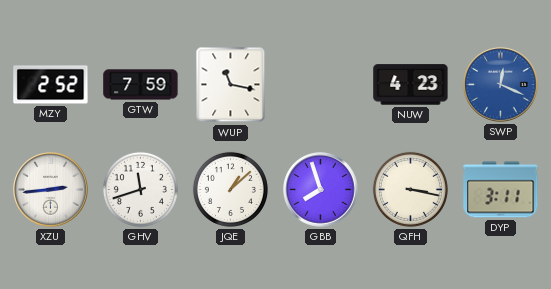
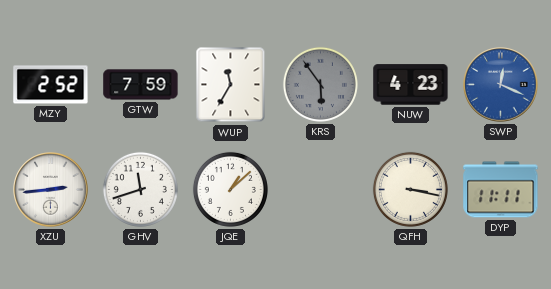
WUP: 11:17 -> 11:35
KRS: none -> 5:54
GBB: 7:57 -> none
DYP: 3:11 -> 11:11
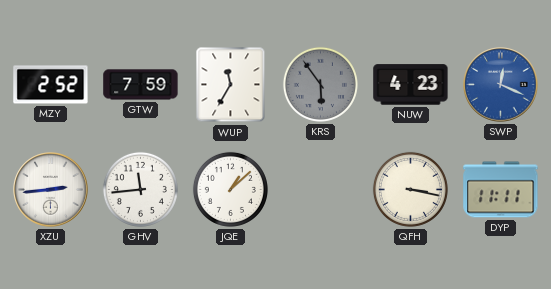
GHV: 11:42 -> 11:44
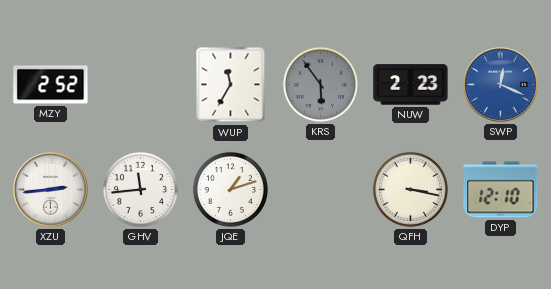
GTW: 7:59 -> none
NUW: 4:23 -> 2:23
JQE: 1:08 -> 1:12
DYP: 11:11 -> 12:10
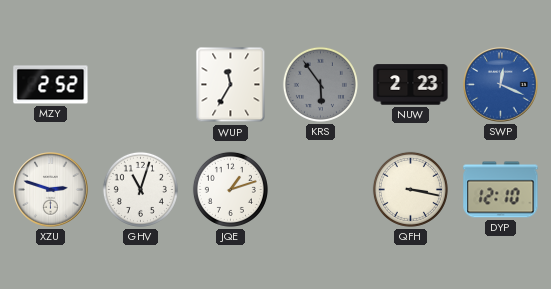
XZU: 2:44 -> 2:48
GHV: 11:44 -> 11:03
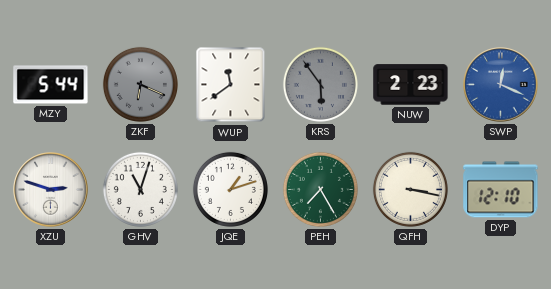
MZY: 2:52 -> 5:44
ZKF: none -> 6:19
WUP: 11:35 -> 11:39
PEH: none -> 7:25
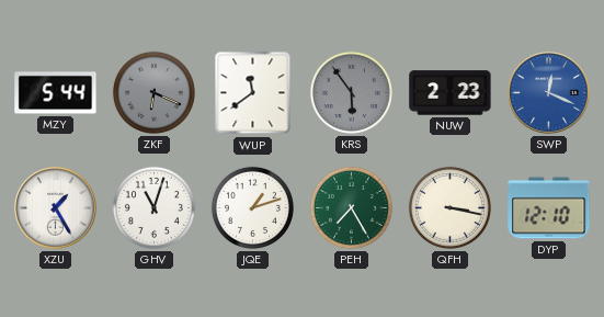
XZU: 2:48 -> 1:25
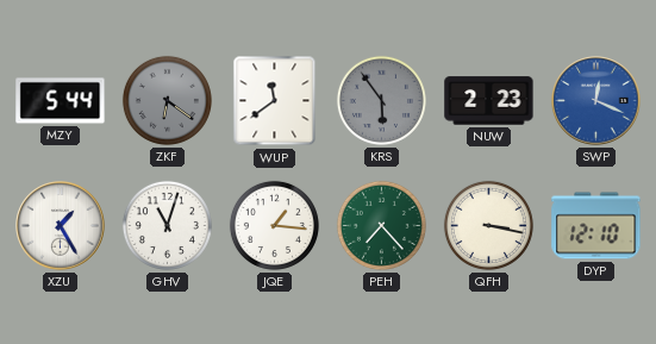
ZKF: 6:19 -> 6:21
JQE: 1:12 -> 1:16
PEH: 7:25 -> 7:23
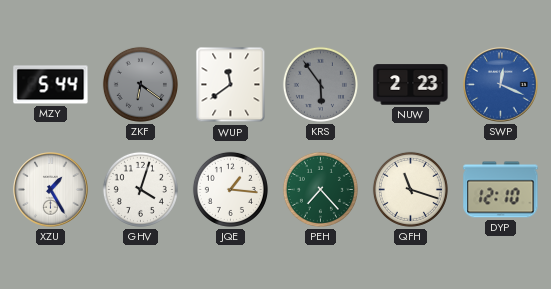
GHV: 11:03 -> 4:03
QFH: 3:17 -> 11:18
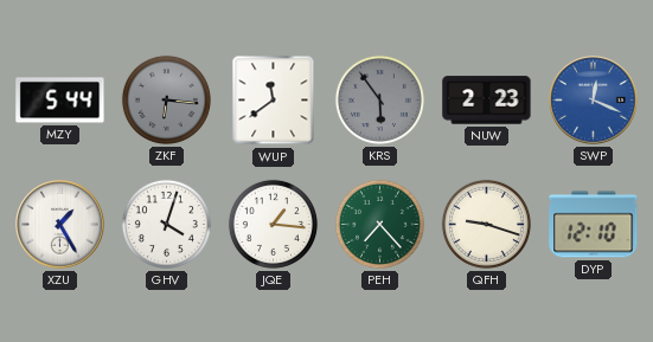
ZKF: 6:21 -> 6:16
QFH: 11:18 -> 9:18
